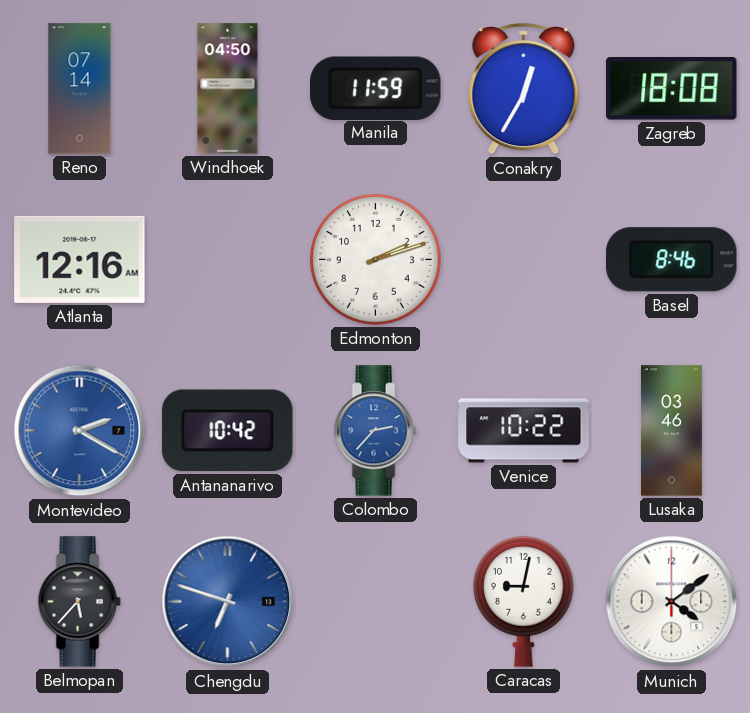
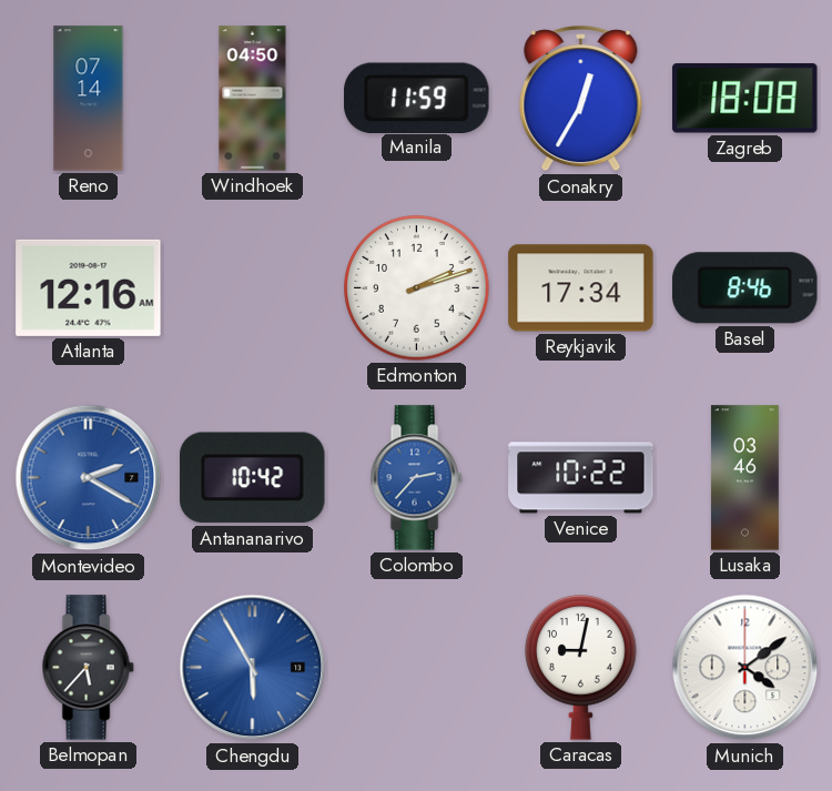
Reykjavik: none -> 17:34
Chengdu: 6:48 -> 5:55
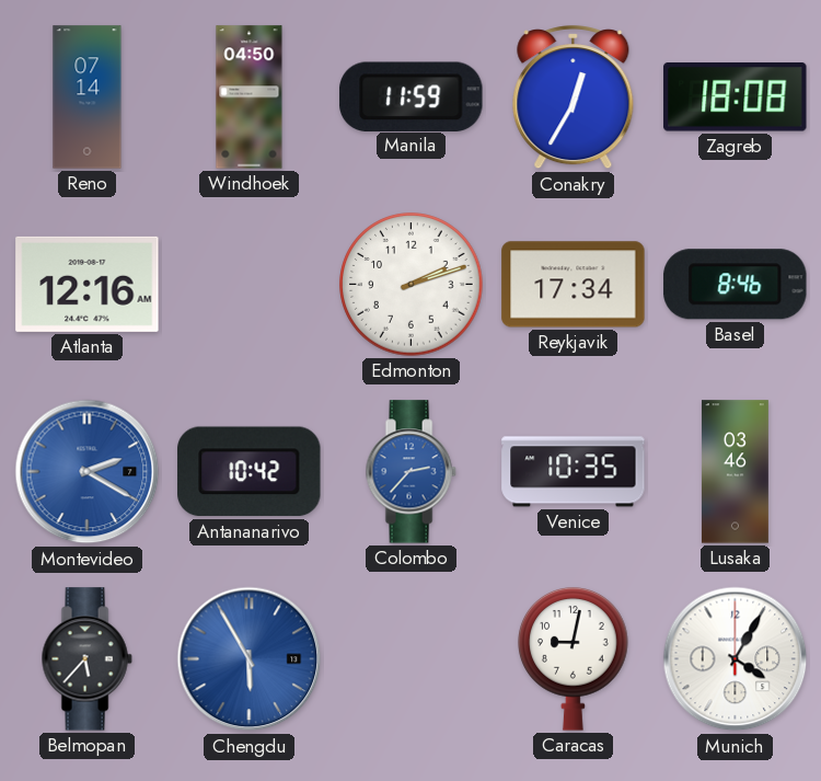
Venice: 10:22 -> 10:35
Munich: 4:09 -> 4:05
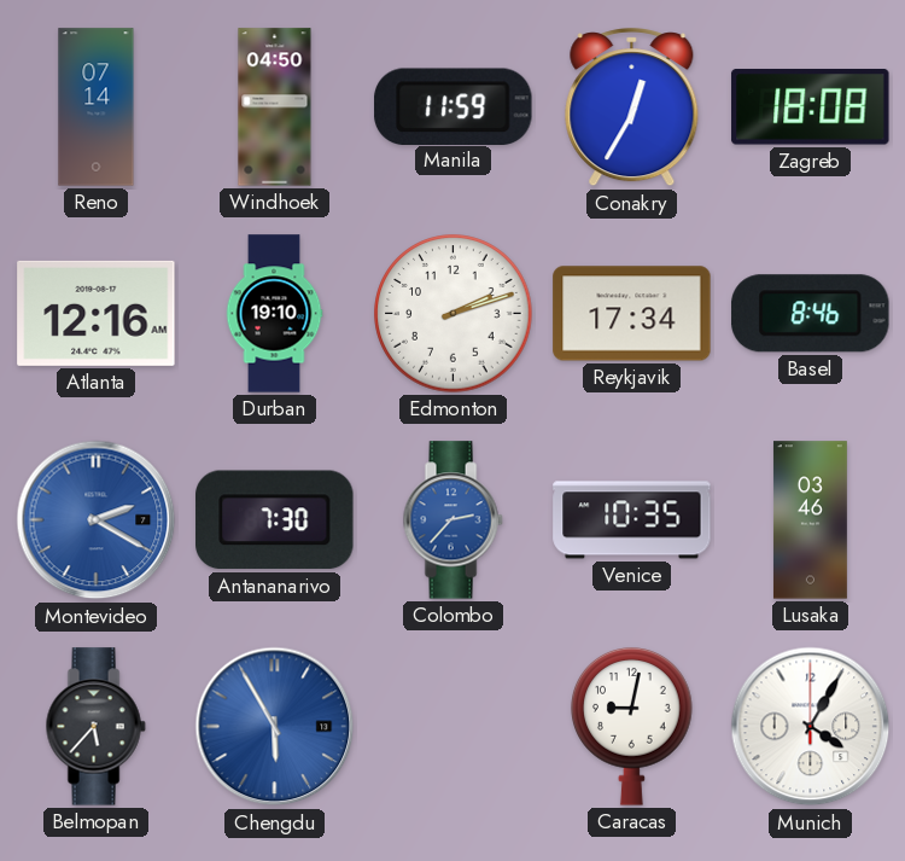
Durban: none -> 19:10
Antananarivo: 10:42 -> 7:30
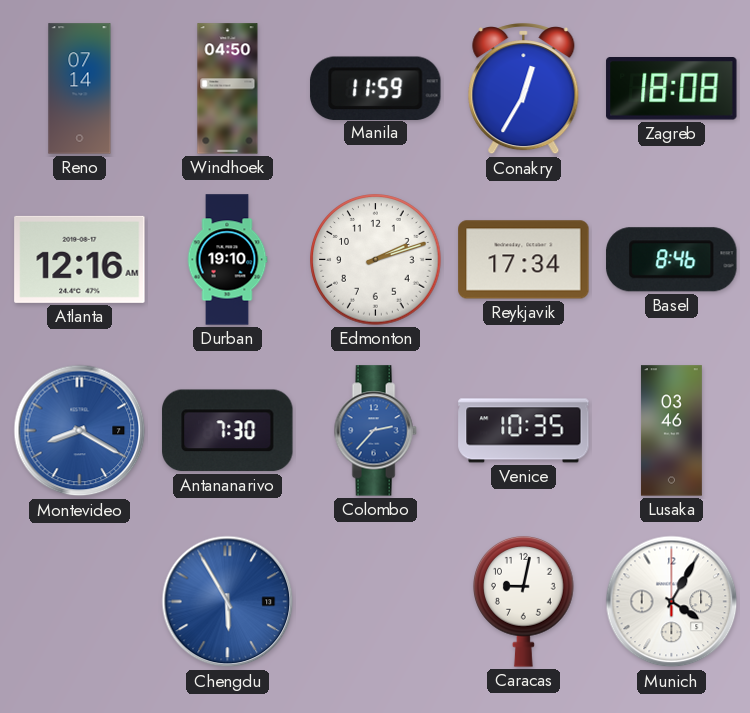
Montevideo: 2:20 -> 8:20
Belmopan: 5:37 -> none
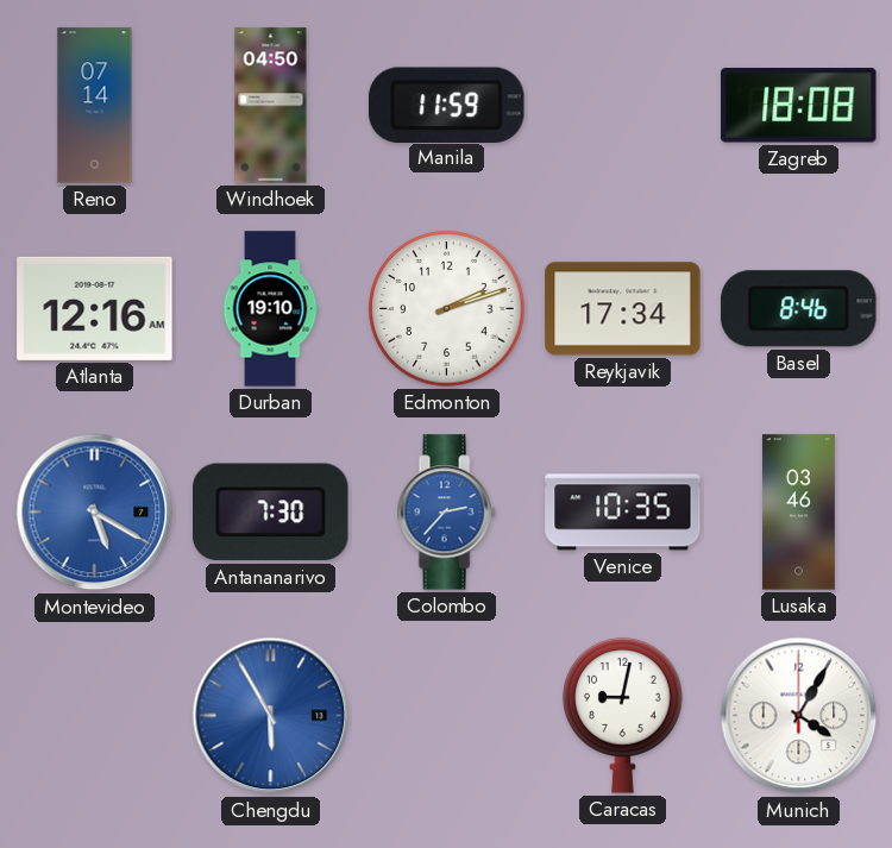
Conakry: 12:35 -> none
Montevideo: 8:20 -> 5:20
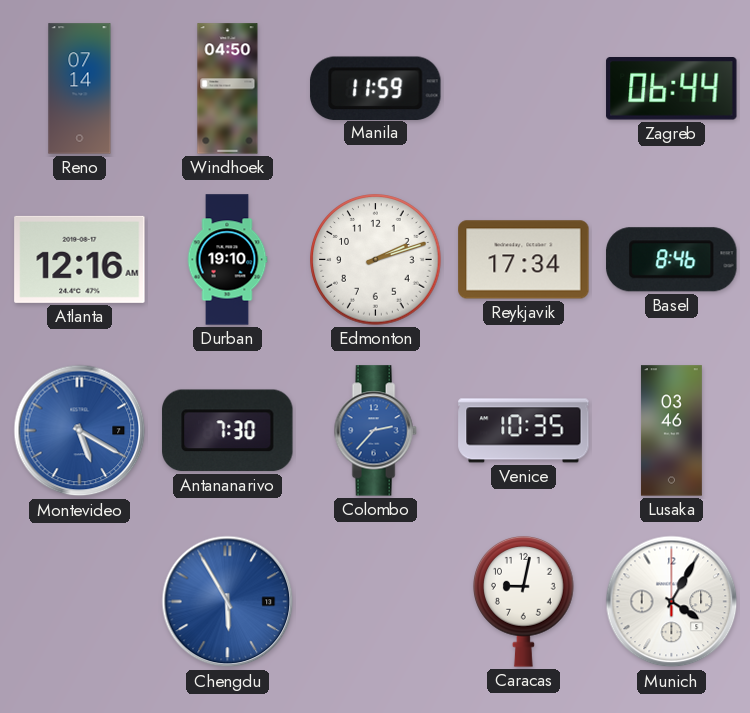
Zagreb: 18:08 -> 06:44
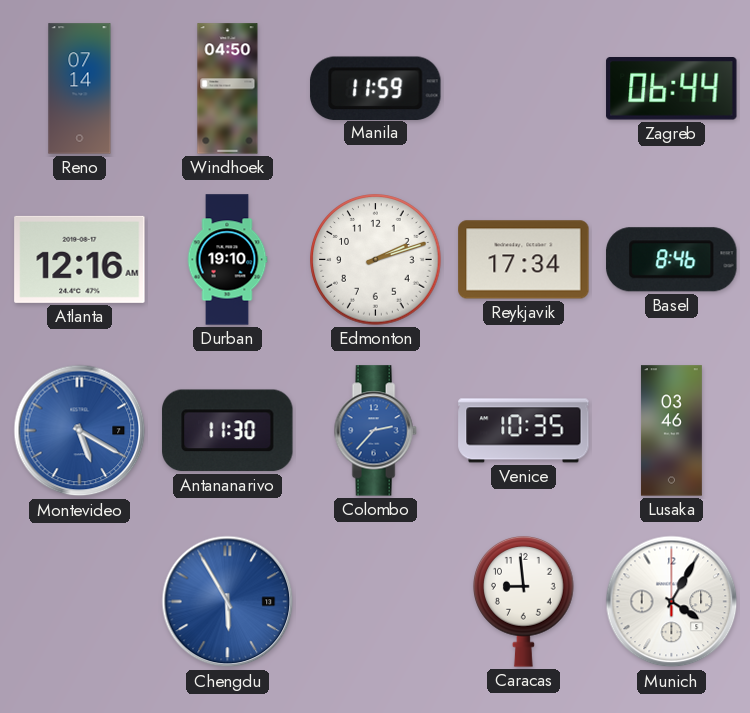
Antananarivo: 7:30 -> 11:30
Caracas: 9:02 -> 8:59
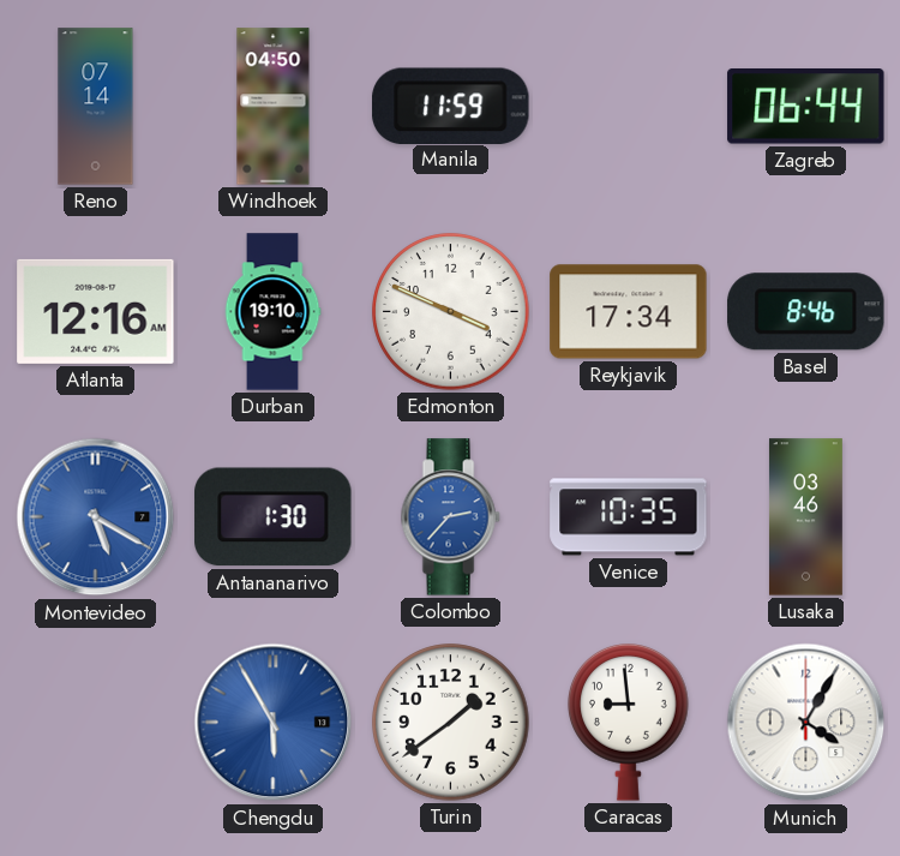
Edmonton: 2:12 -> 3:49
Antananarivo: 11:30 -> 1:30
Turin: none -> 1:39
